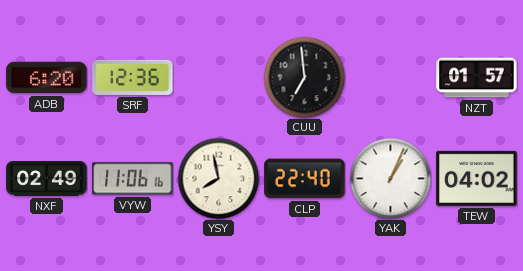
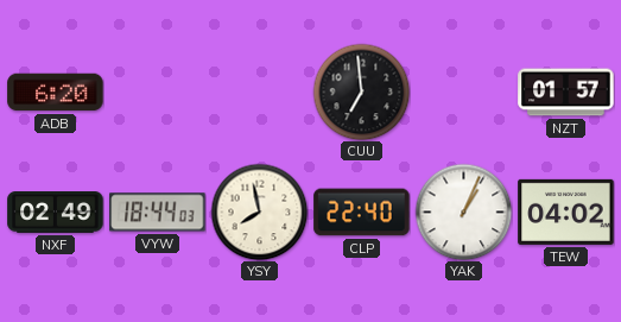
SRF: 12:36 -> none
VYW: 11:06 -> 18:44
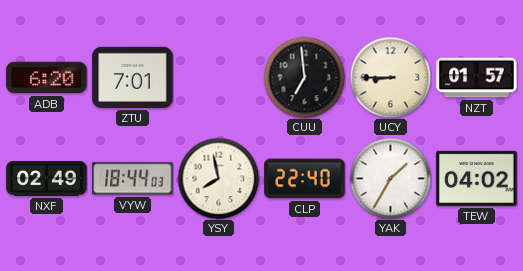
ZTU: none -> 7:01
UCY: none -> 8:45
YAK: 1:04 -> 1:35
